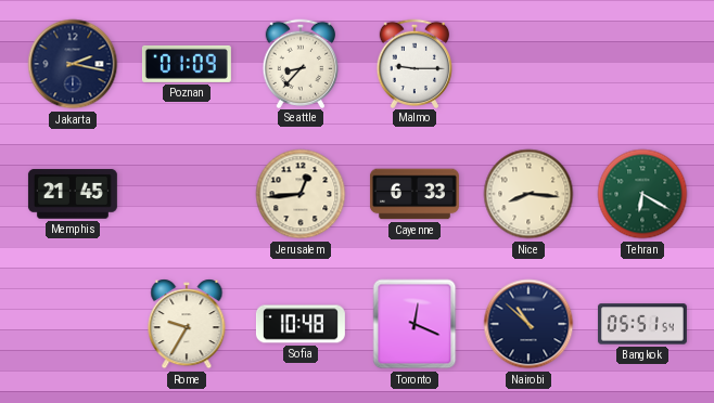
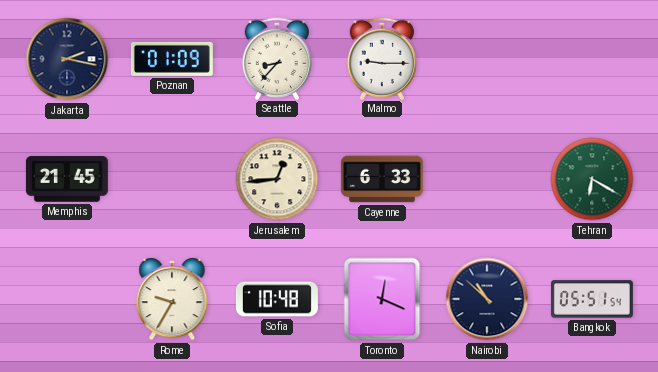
Nice: 8:16 -> none
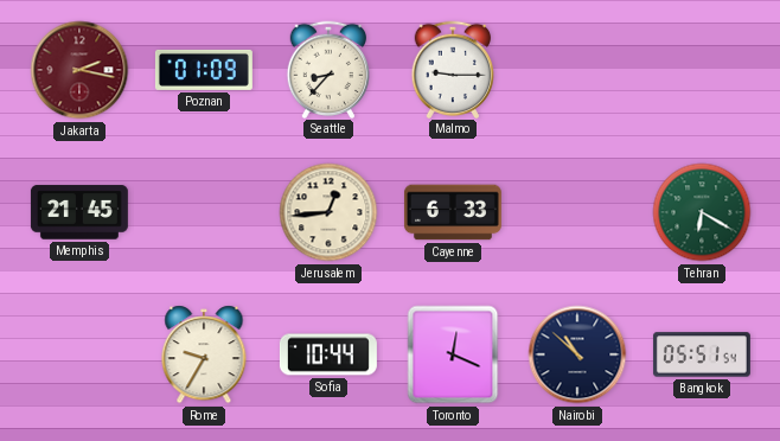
Jakarta dial: navy -> burgundy
Sofia: 10:48 -> 10:44
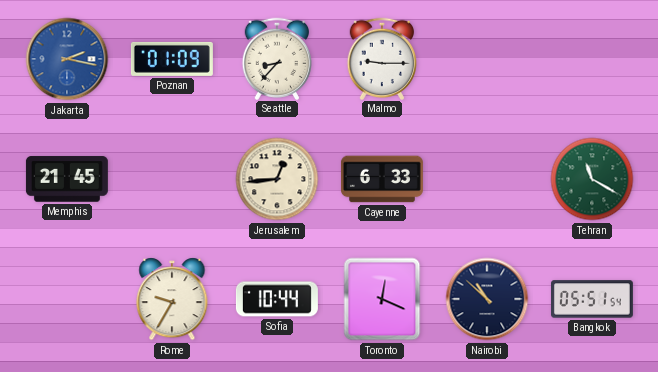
Jakarta dial: burgundy -> blue
Tehran: 6:20 -> 11:20
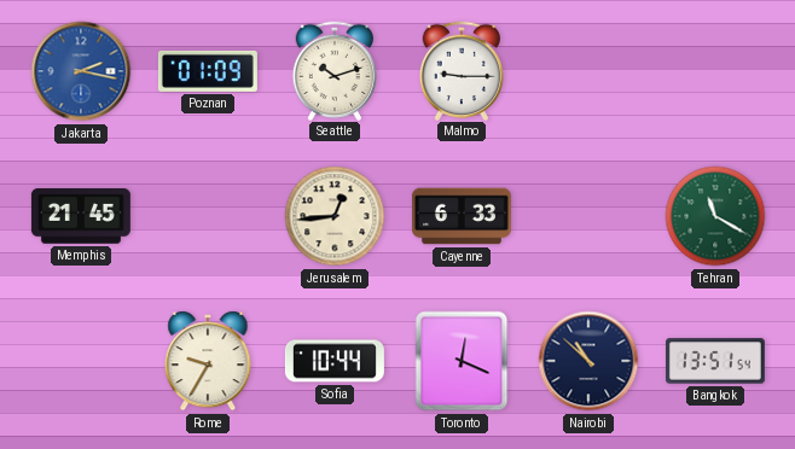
Seattle: 8:37 -> 10:12
Bangkok: 05:51 -> 13:51
